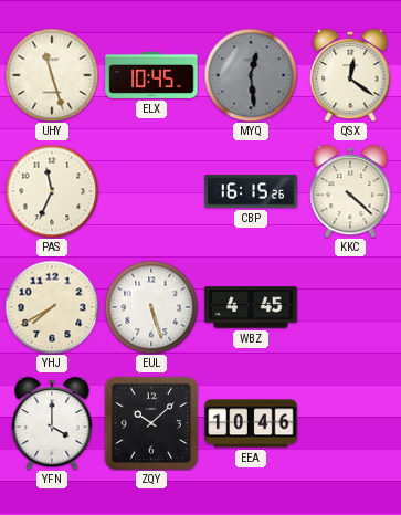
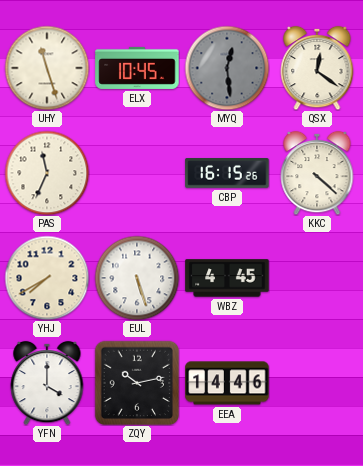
ZQY: 10:08 -> 10:13
EEA: 10:46 -> 14:46
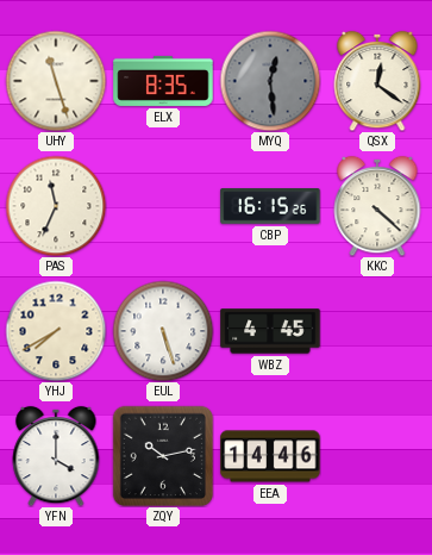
ELX: 10:45 -> 8:35
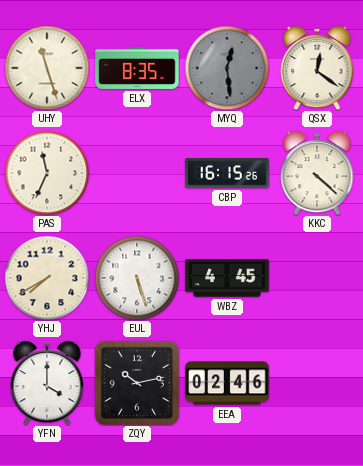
EEA: 14:46 -> 02:46
